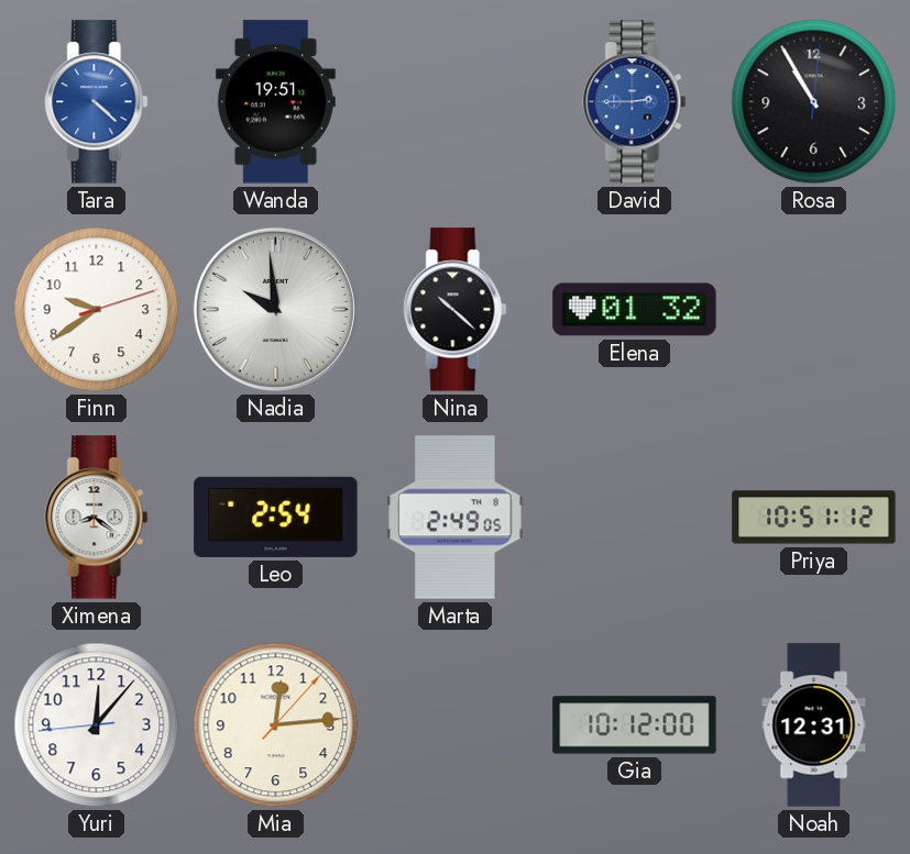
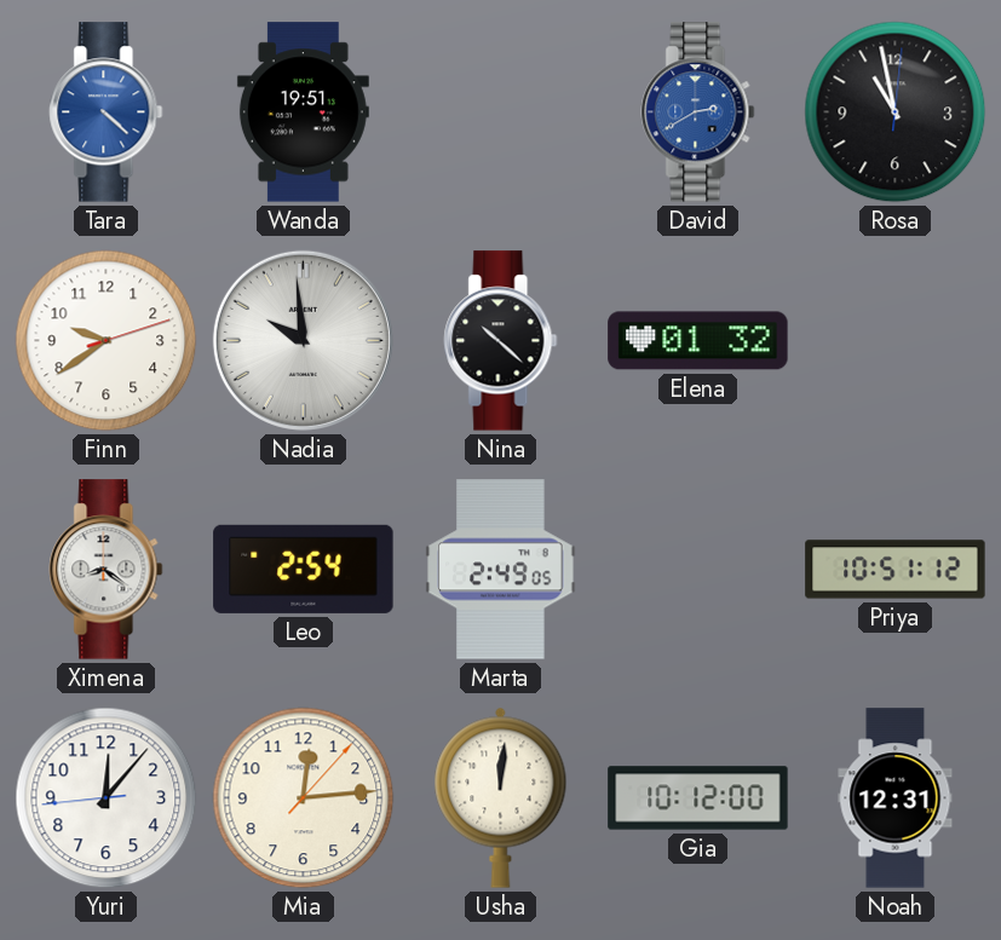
David: 2:45 -> 2:40
Rosa: 10:55 -> 10:58
Usha: none -> 12:01
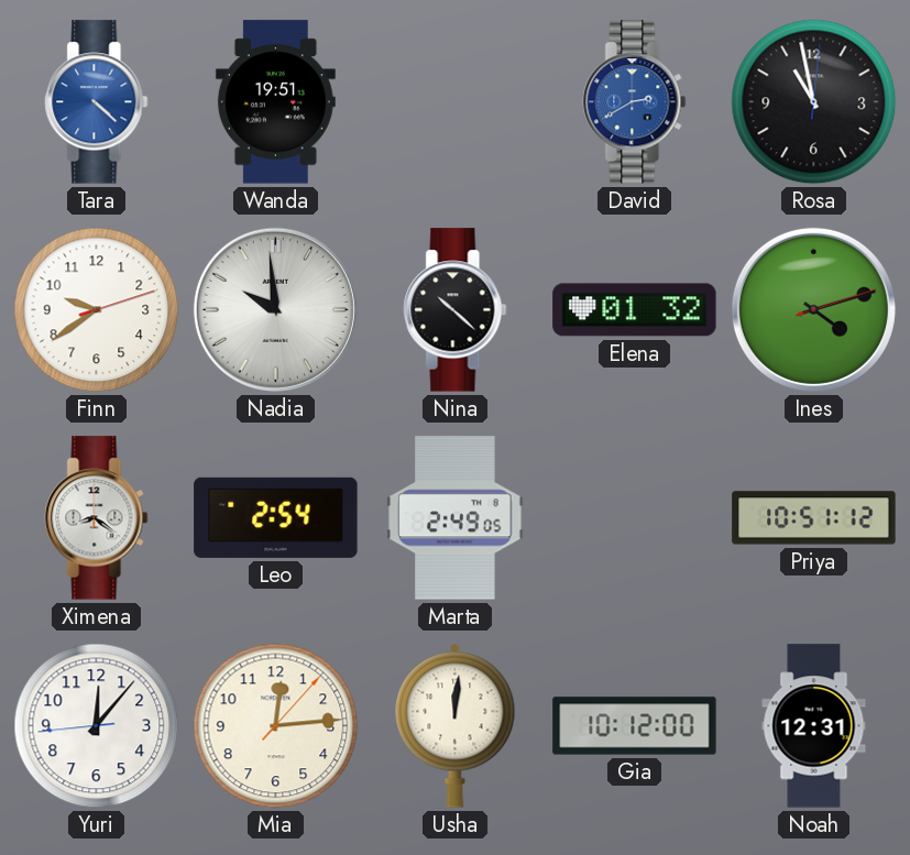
Ines: none -> 4:12
